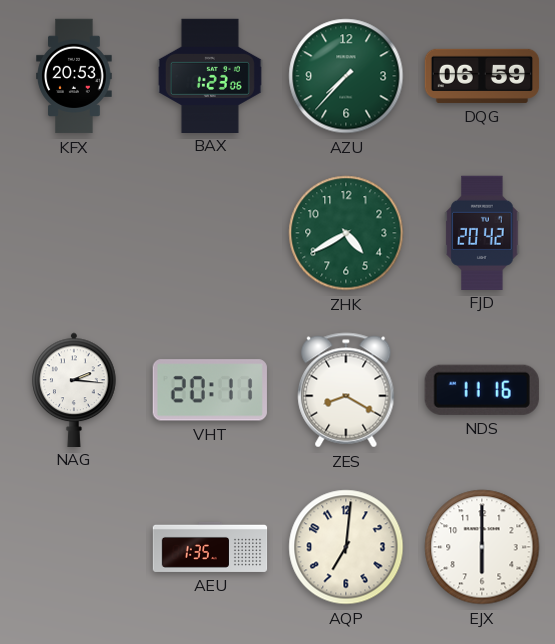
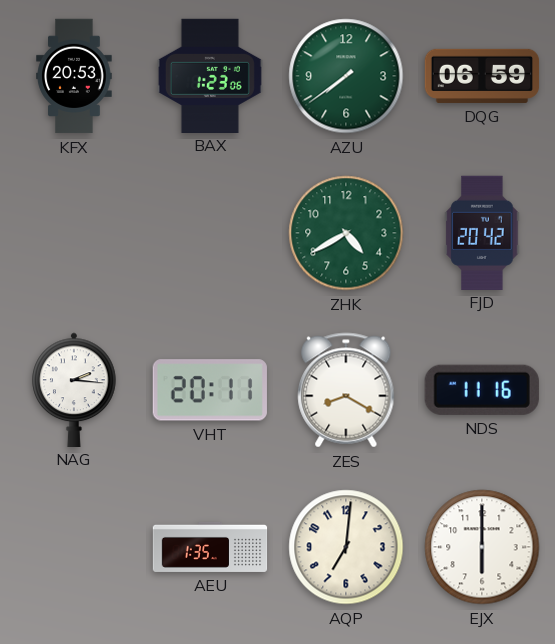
AZU: 7:37 -> 7:39
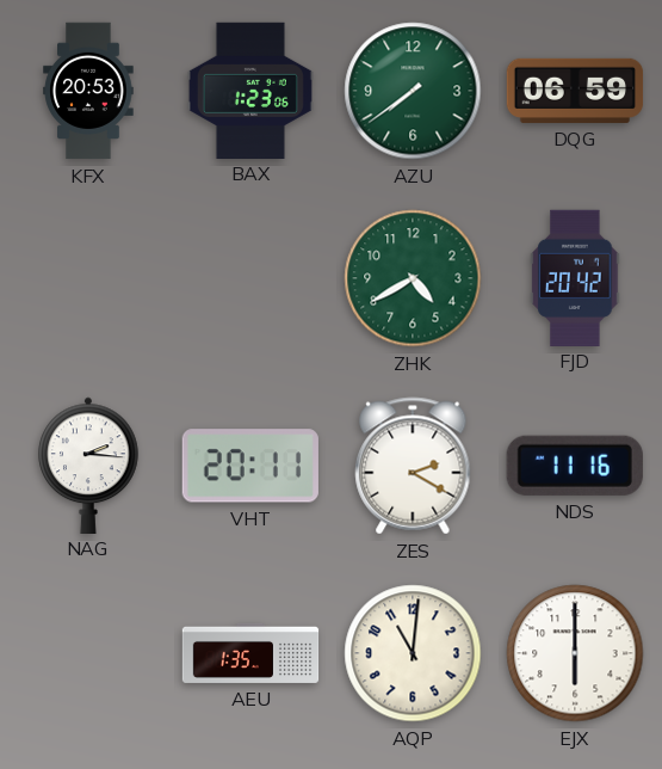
ZES: 8:20 -> 2:20
AQP: 7:01 -> 11:01
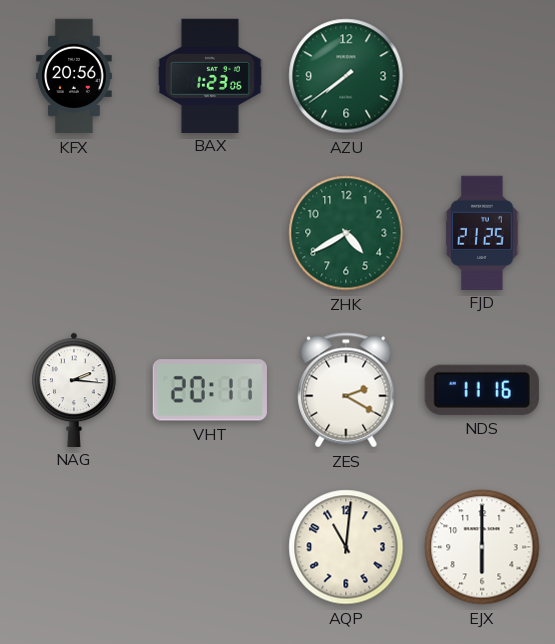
KFX: 20:53 -> 20:56
DQG: 06:59 -> none
FJD: 20:42 -> 21:25
AEU: 1:35 -> none
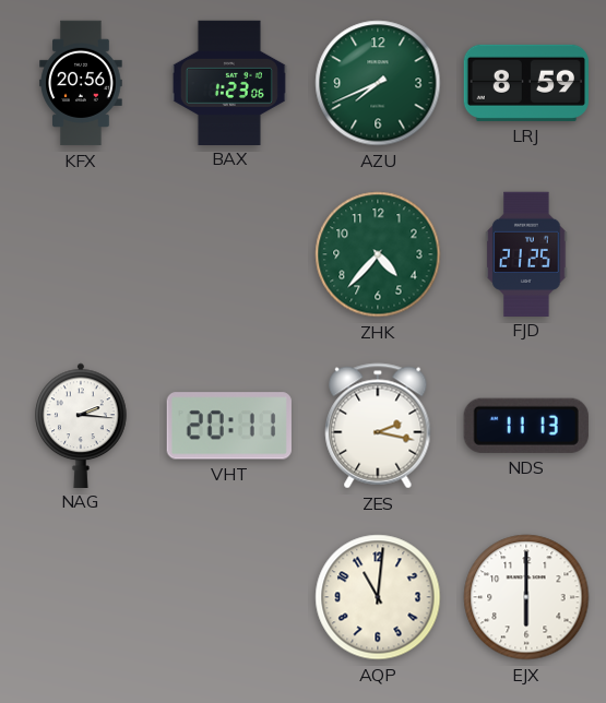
AZU: 7:39 -> 7:41
LRJ: none -> 8:59
ZHK: 4:40 -> 4:37
ZES: 2:20 -> 2:17
NDS: 11:16 -> 11:13
